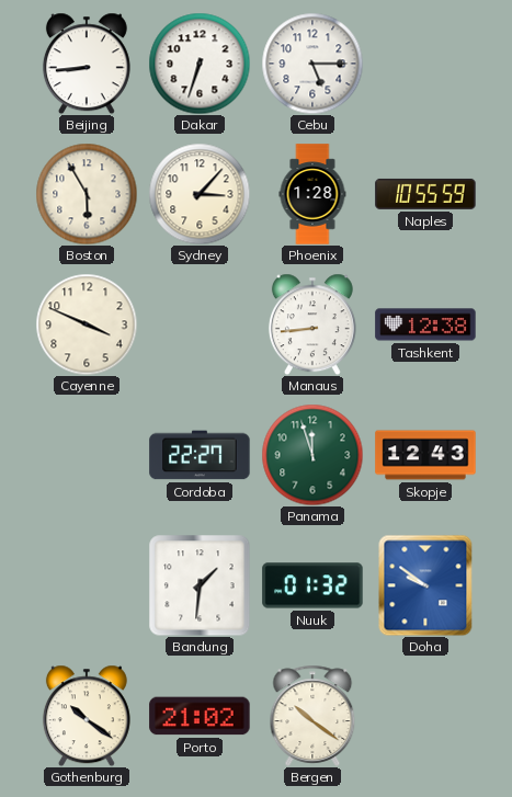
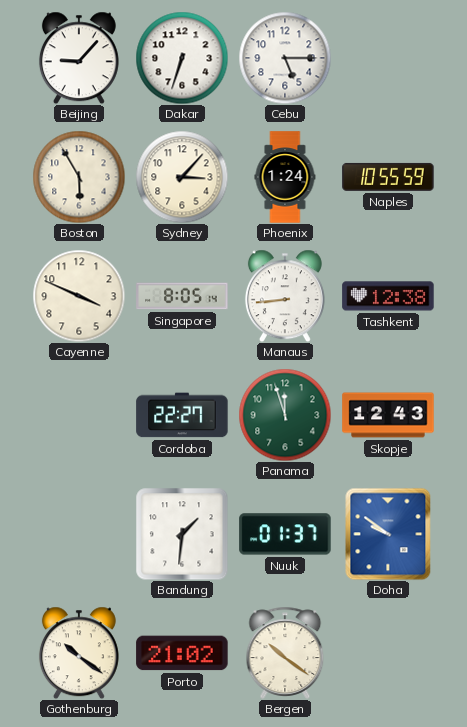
Beijing: 8:44 -> 9:07
Phoenix: 1:28 -> 1:24
Singapore: none -> 8:05
Nuuk: 01:32 -> 01:37
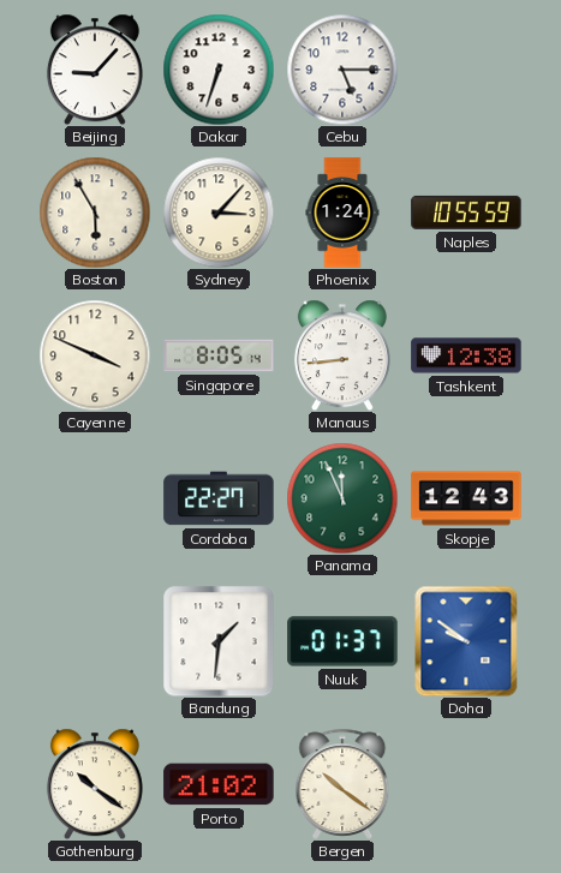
Panama: 11:57 -> 11:56
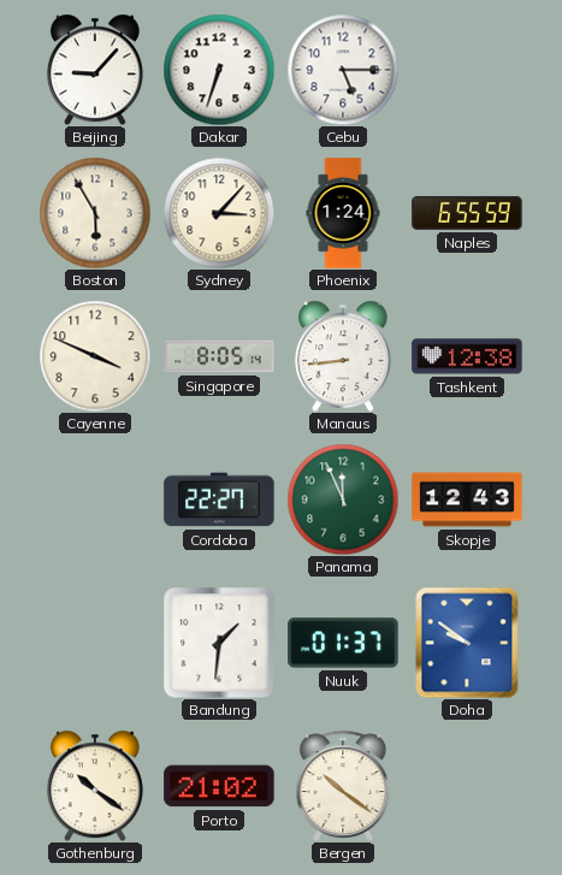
Naples: 10:55 -> 6:55
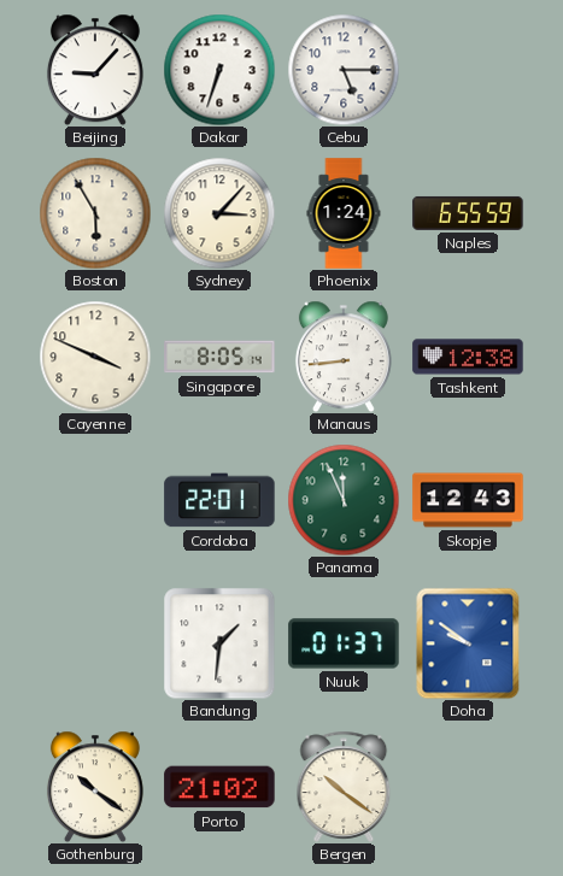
Cordoba: 22:27 -> 22:01
